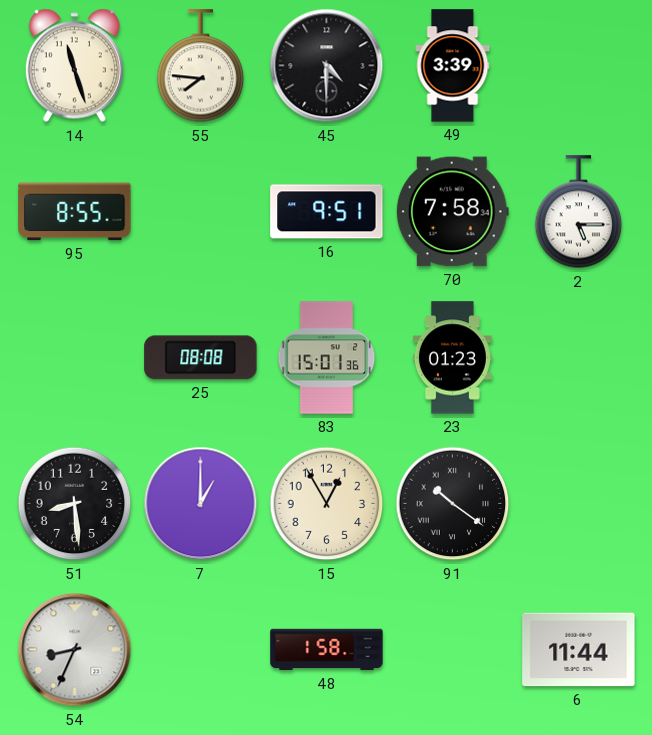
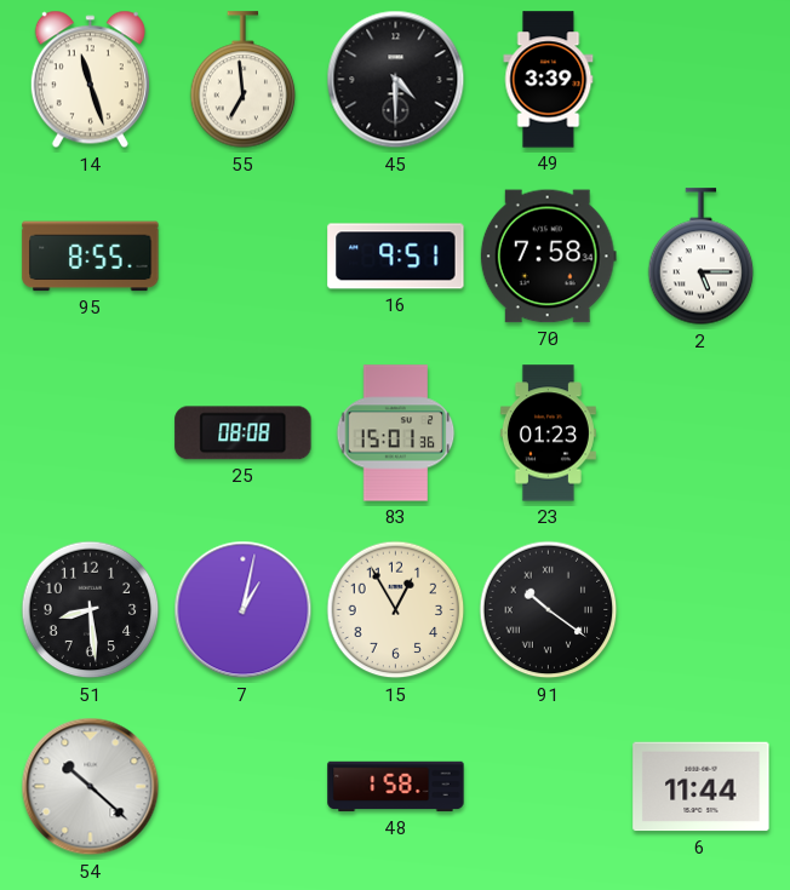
55: 7:46 -> 6:59
7: 1:00 -> 1:02
54: 8:34 -> 10:22
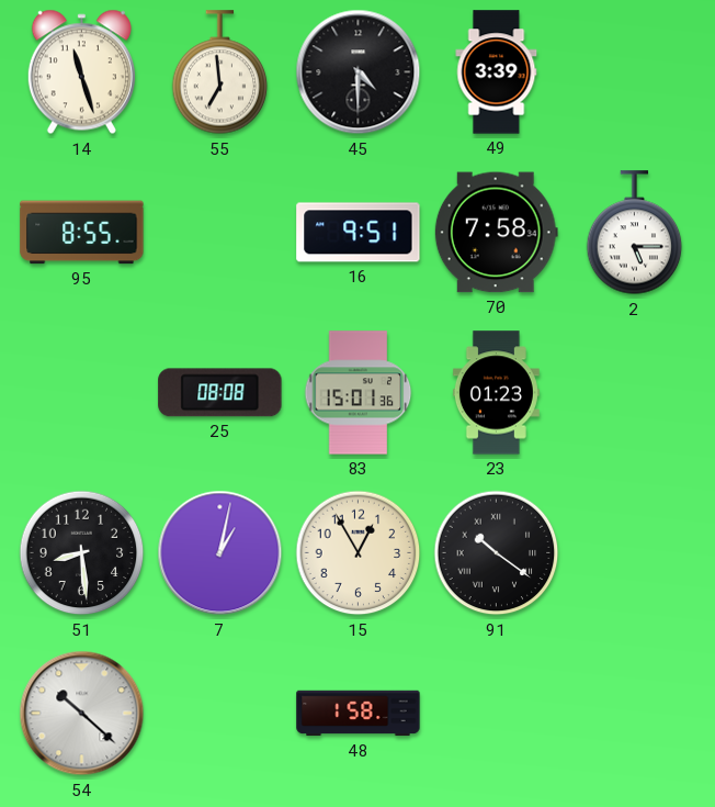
6: 11:44 -> none
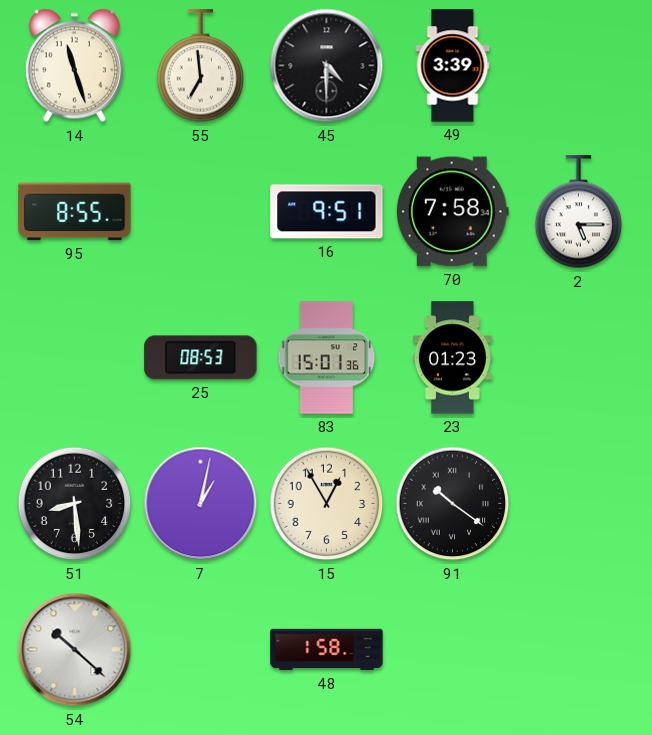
25: 08:08 -> 08:53
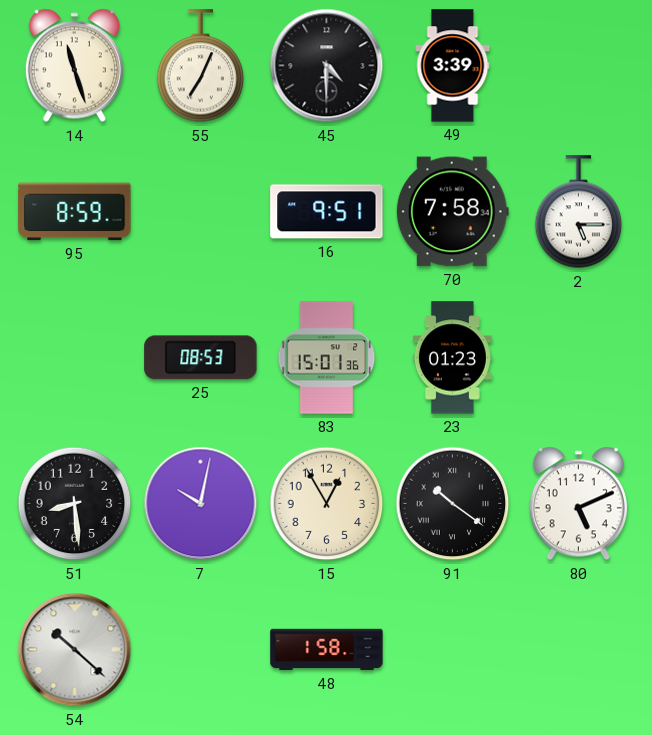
55: 6:59 -> 7:04
95: 8:55 -> 8:59
7: 1:02 -> 10:02
80: none -> 5:11
